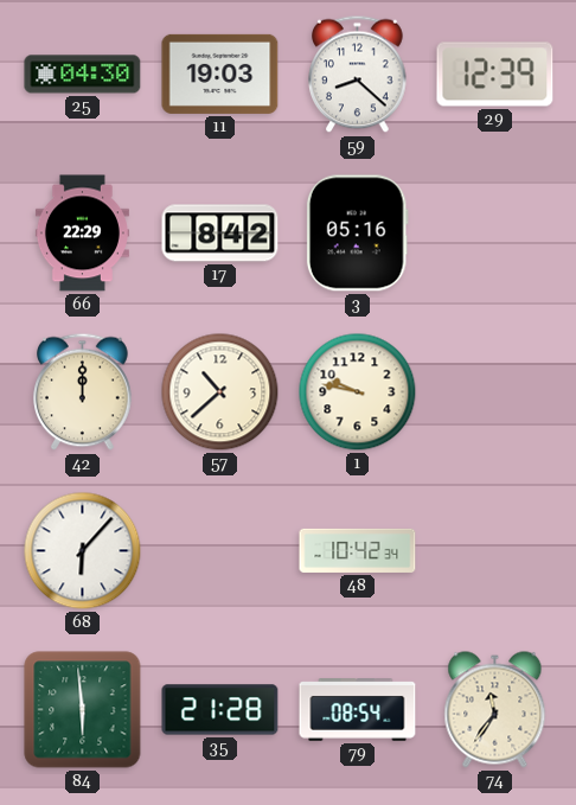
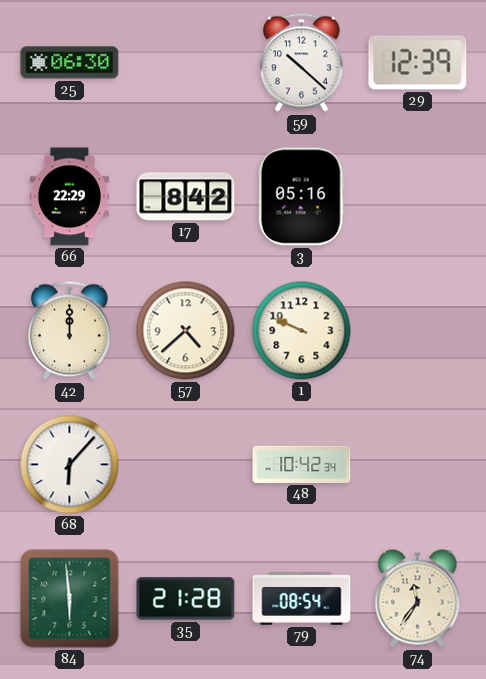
25: 04:30 -> 06:30
11: 19:03 -> none
59: 8:22 -> 10:22
57: 10:38 -> 4:38
1: 9:47 -> 9:49
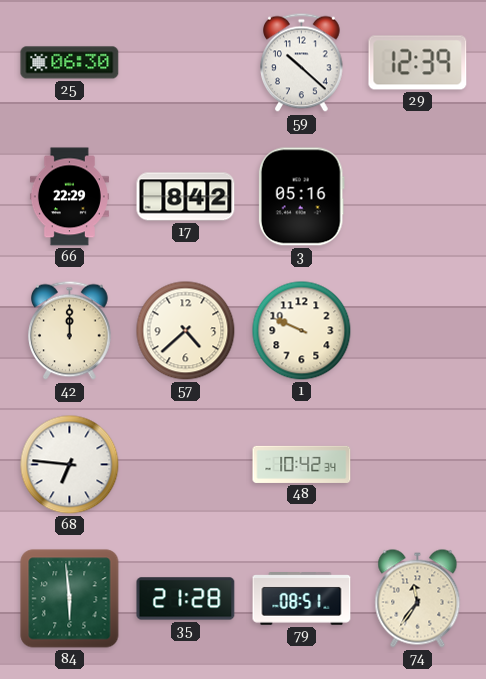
68: 6:07 -> 6:46
79: 08:54 -> 08:51
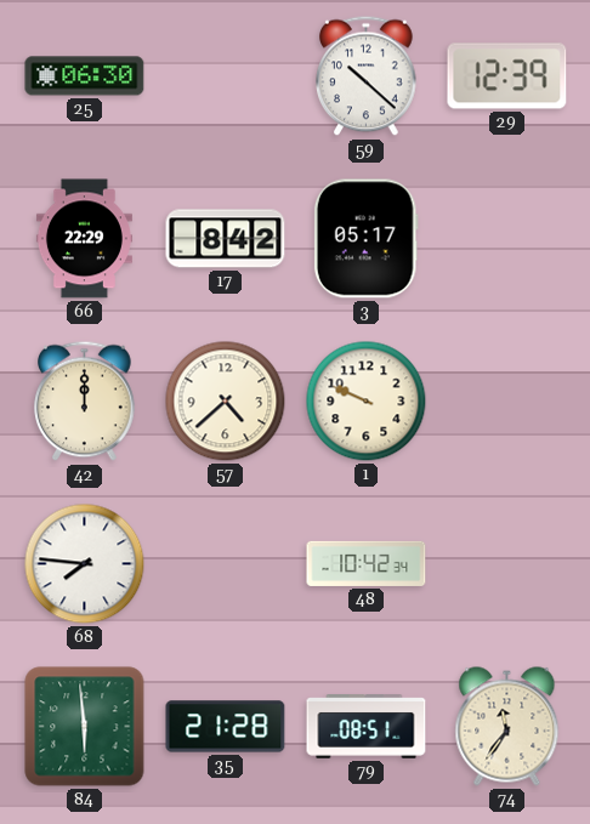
3: 05:16 -> 05:17
68: 6:46 -> 7:46
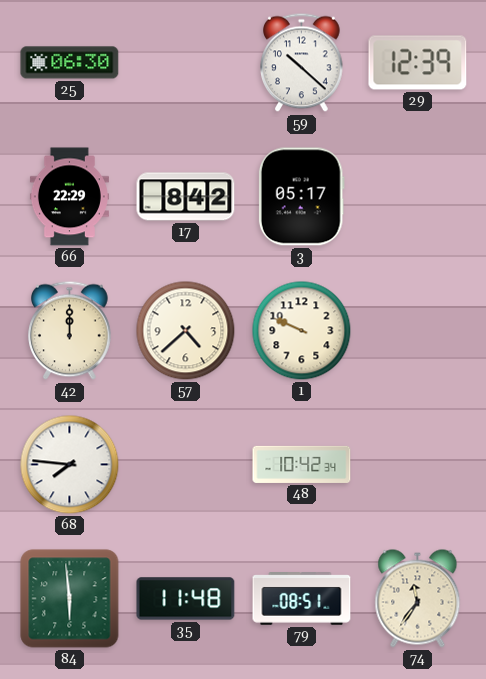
35: 21:28 -> 11:48
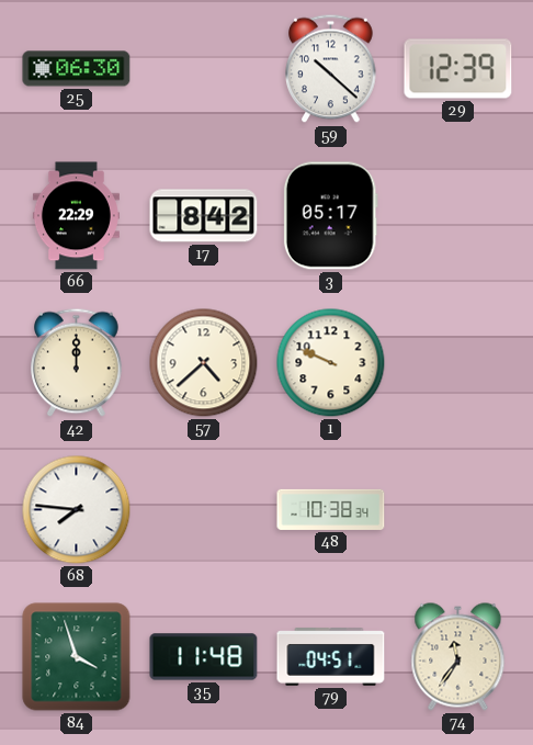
48: 10:42 -> 10:38
84: 5:59 -> 3:57
79: 08:51 -> 04:51
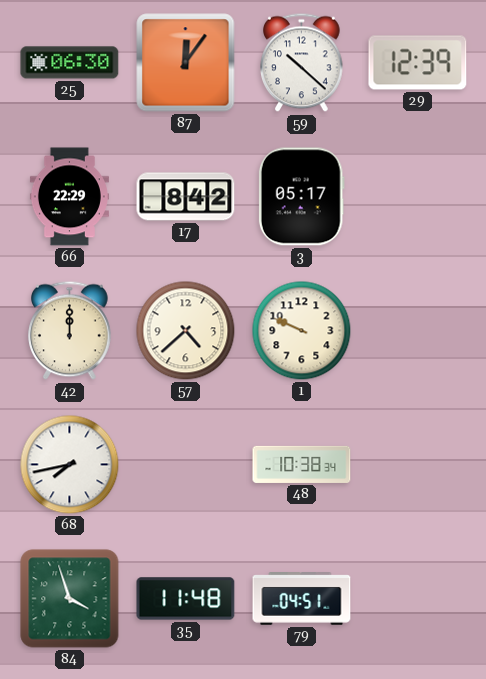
87: none -> 12:06
68: 7:46 -> 7:43
74: 11:36 -> none
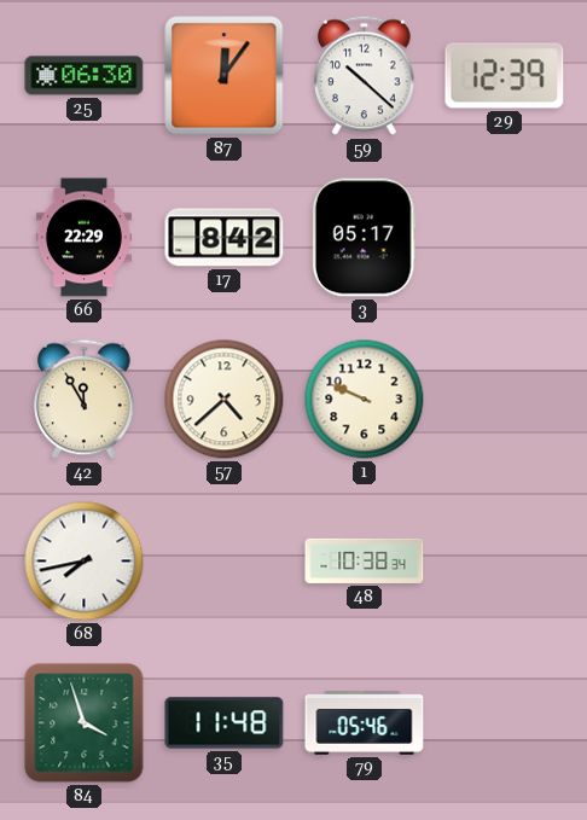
42: 12:00 -> 11:55
79: 04:51 -> 05:46
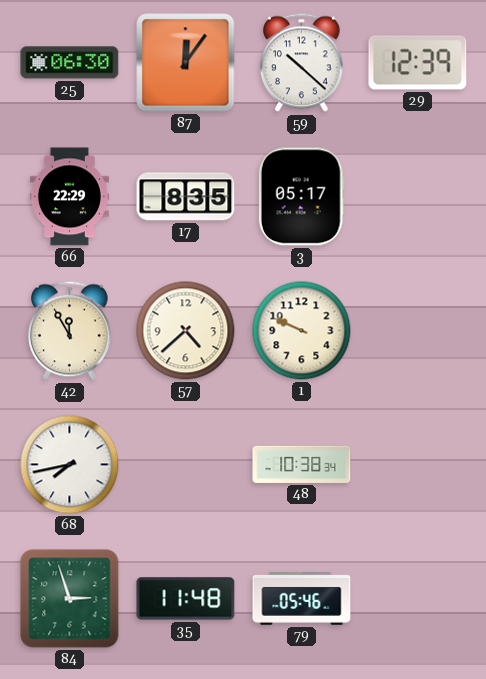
17: 8:42 -> 8:35
84: 3:57 -> 2:57
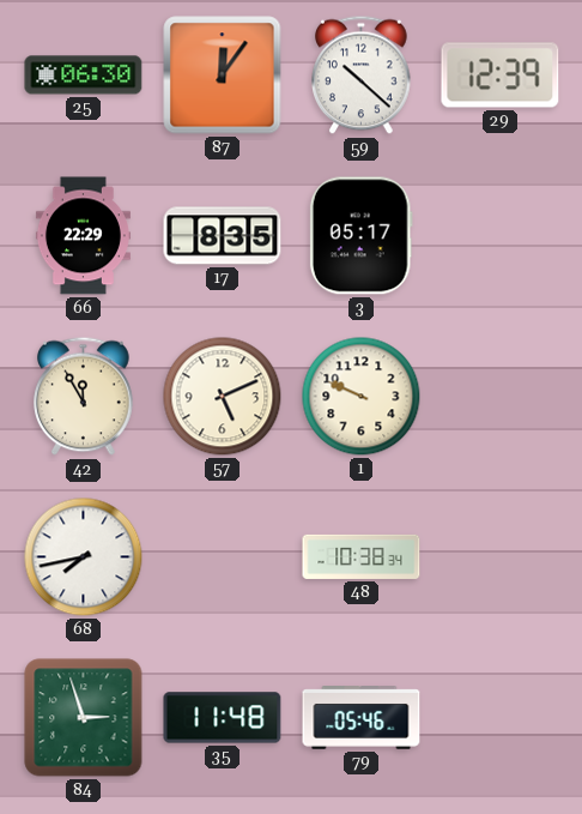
57: 4:38 -> 5:11
